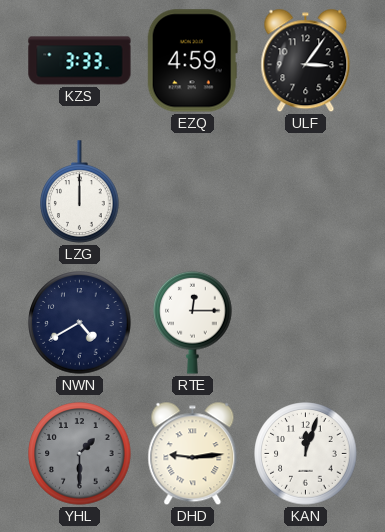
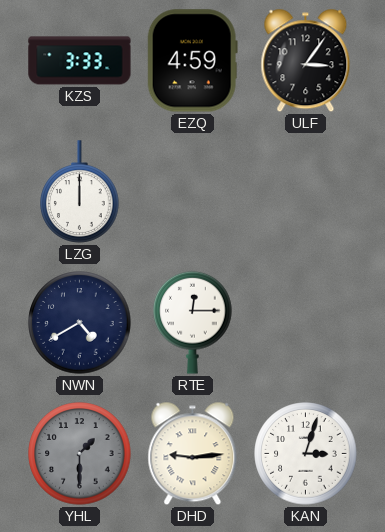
KAN: 12:03 -> 3:03
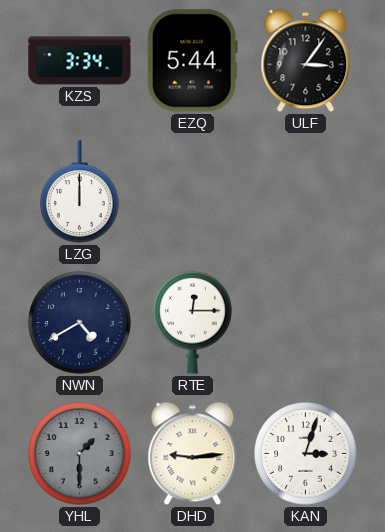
KZS: 3:33 -> 3:34
EZQ: 4:59 -> 5:44
